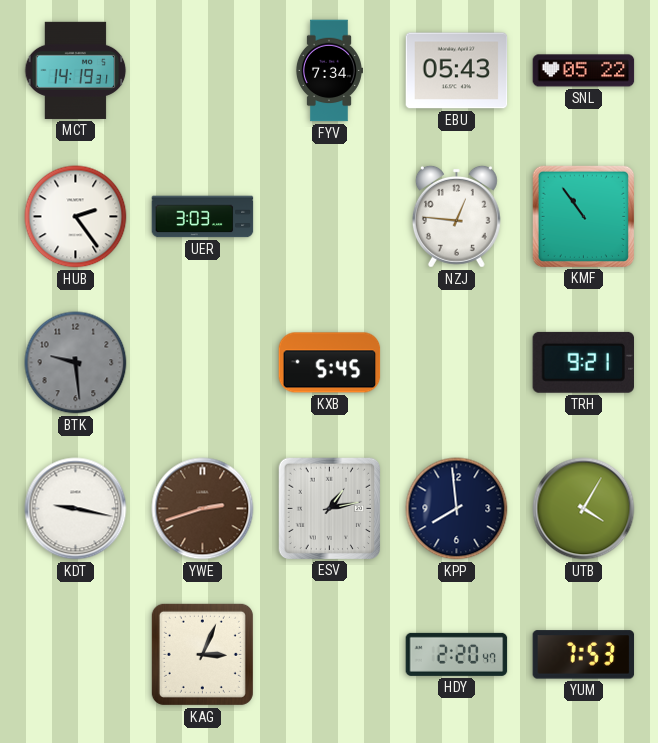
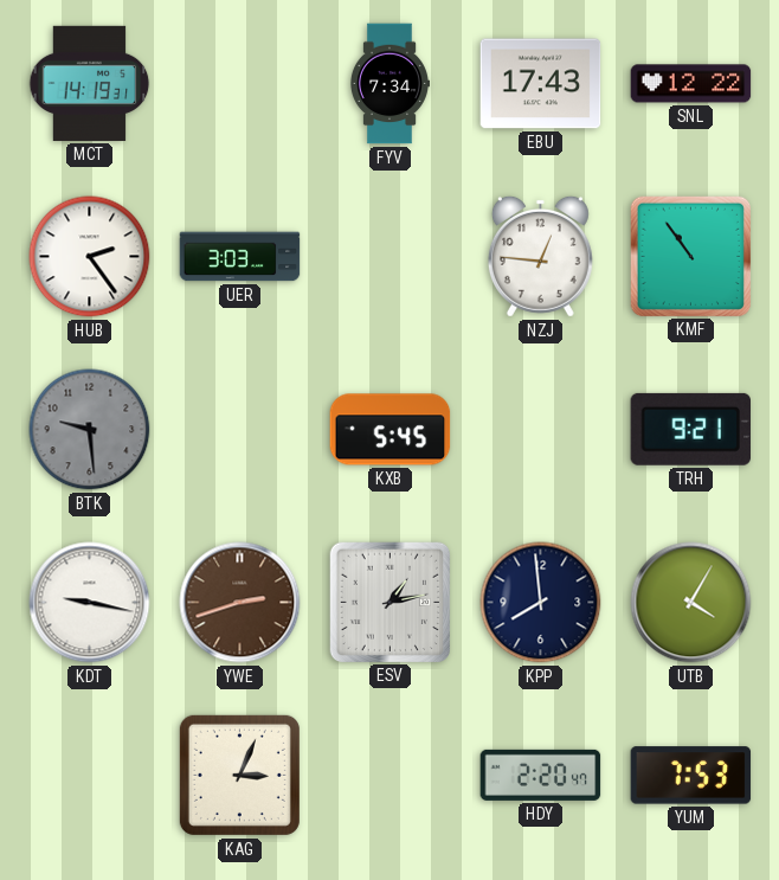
EBU: 05:43 -> 17:43
SNL: 05:22 -> 12:22
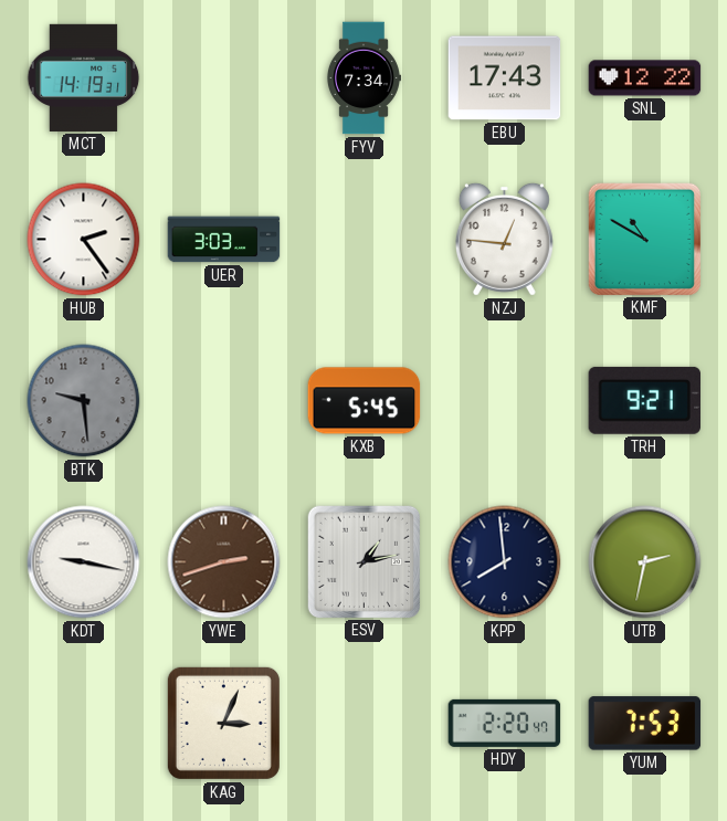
KMF: 10:54 -> 10:50
UTB: 4:05 -> 2:32
